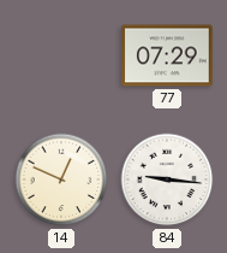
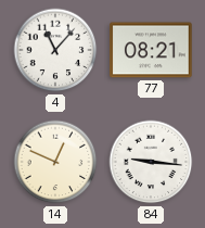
4: none -> 11:07
77: 07:29 -> 08:21
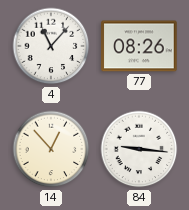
77: 08:21 -> 08:26
14: 12:49 -> 12:53
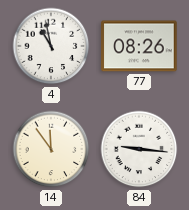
4: 11:07 -> 10:58
14: 12:53 -> 11:54
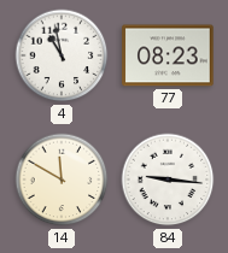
77: 08:26 -> 08:23
14: 11:54 -> 11:50
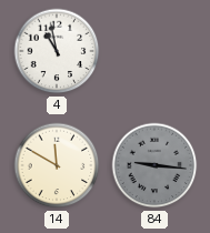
77: 08:23 -> none
84 dial: white -> grey
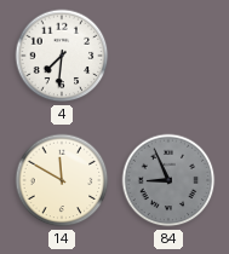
4: 10:58 -> 7:31
84: 9:16 -> 8:56
